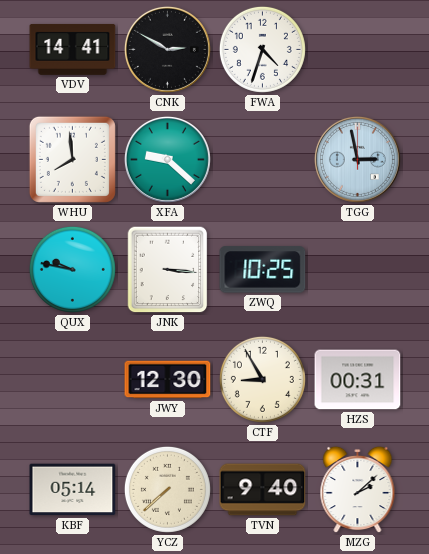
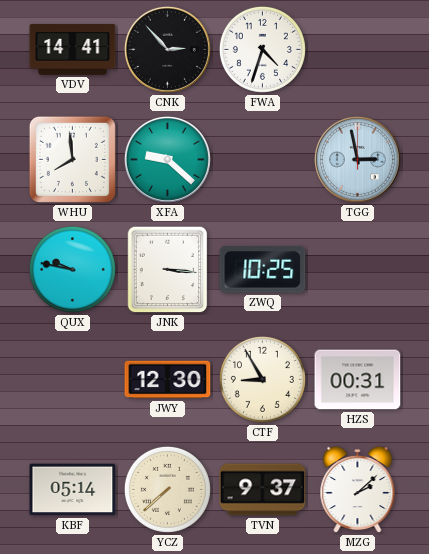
CNK: 2:50 -> 2:53
TVN: 9:40 -> 9:37
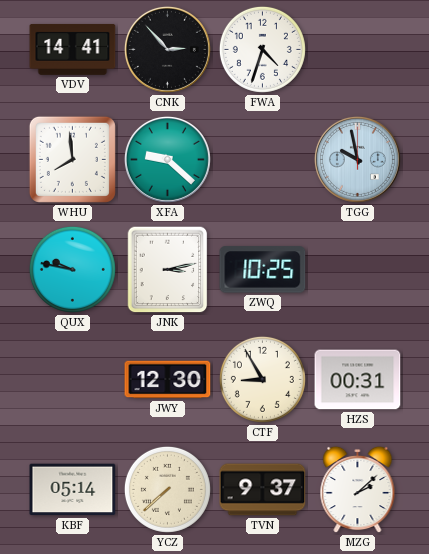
TGG: 2:58 -> 9:58
JNK: 3:16 -> 3:13
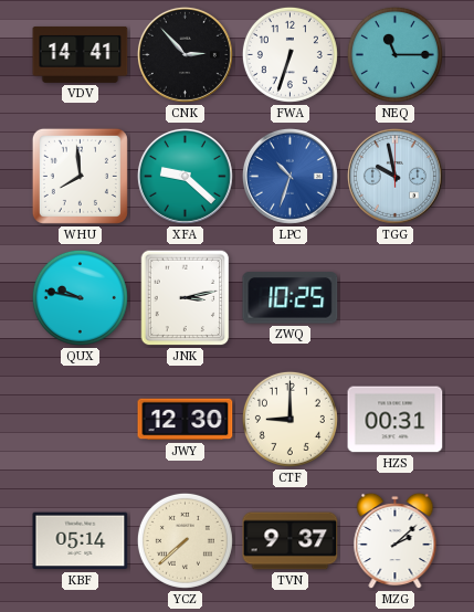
FWA: 4:33 -> 6:33
NEQ: none -> 11:15
LPC: none -> 10:33
CTF: 8:55 -> 9:00
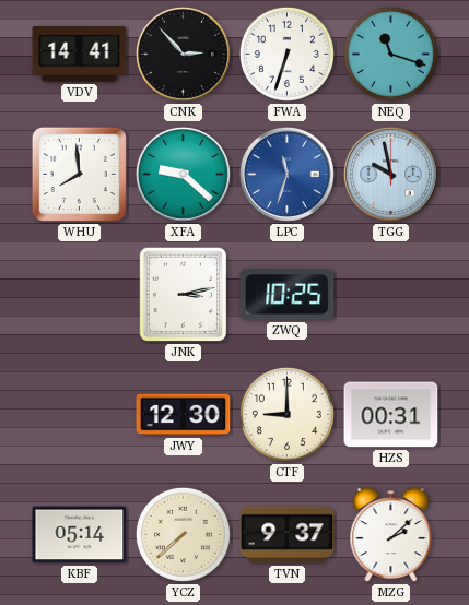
NEQ: 11:15 -> 11:18
LPC: 10:33 -> 11:33
QUX: 9:47 -> none
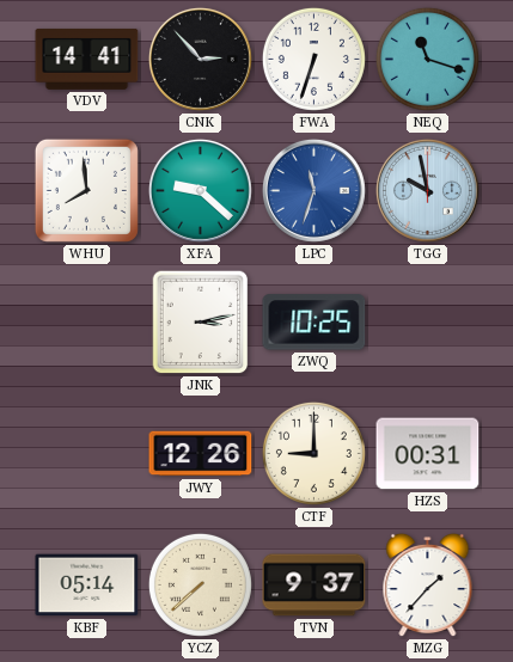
JWY: 12:30 -> 12:26
MZG: 2:08 -> 1:37
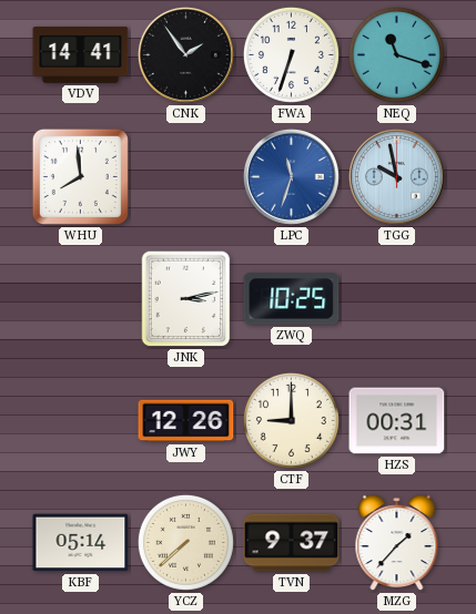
CNK: 2:53 -> 1:54
XFA: 9:22 -> none
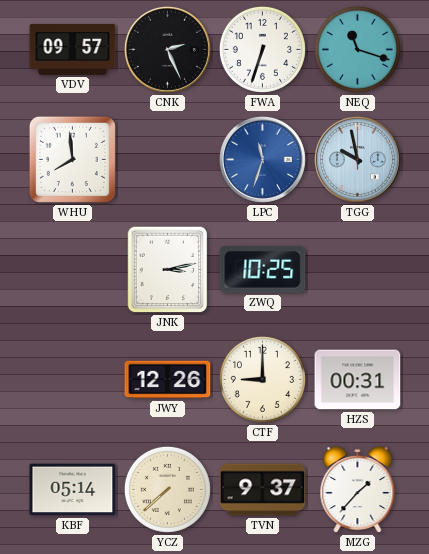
VDV: 14:41 -> 09:57
CNK: 1:54 -> 2:26
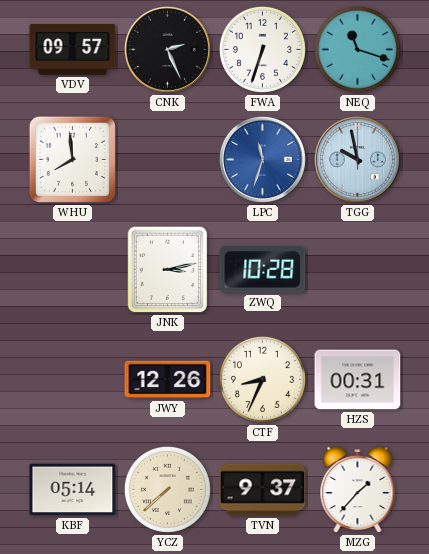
ZWQ: 10:25 -> 10:28
CTF: 9:00 -> 8:34
